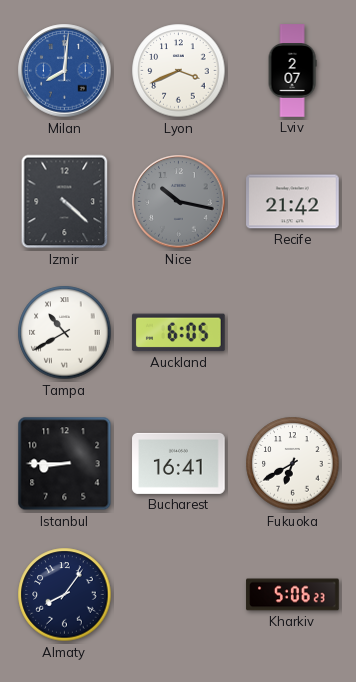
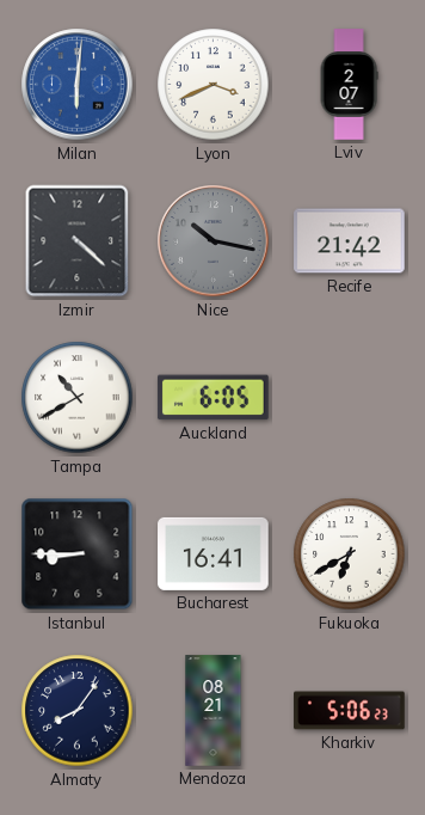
Milan: 8:01 -> 6:01
Mendoza: none -> 08:21
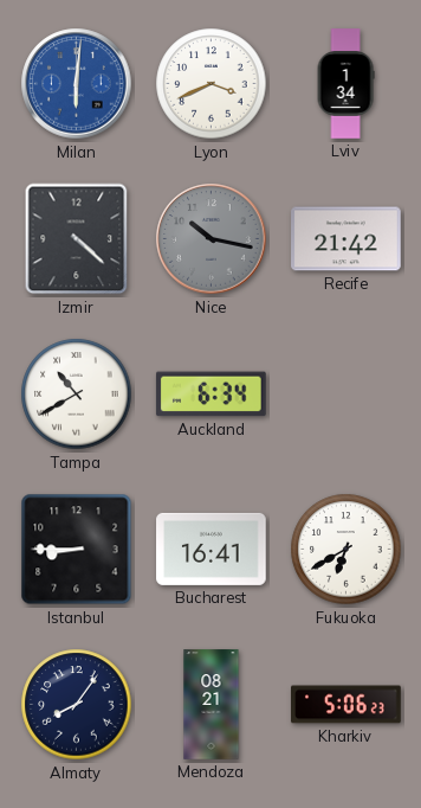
Lviv: 2:07 -> 1:34
Auckland: 6:05 -> 6:34
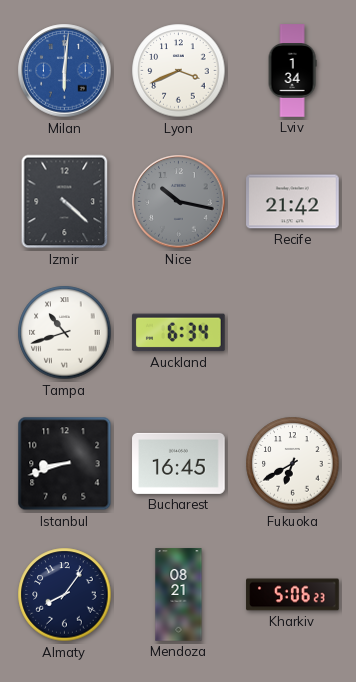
Tampa: 10:40 -> 10:42
Istanbul: 8:45 -> 8:42
Bucharest: 16:41 -> 16:45
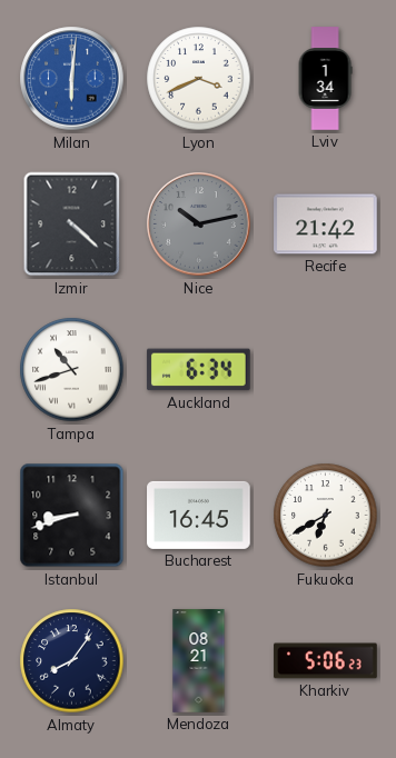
Nice: 10:17 -> 10:13
